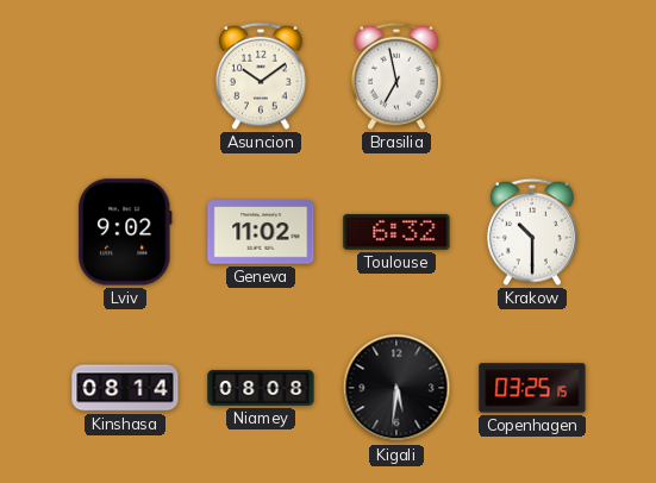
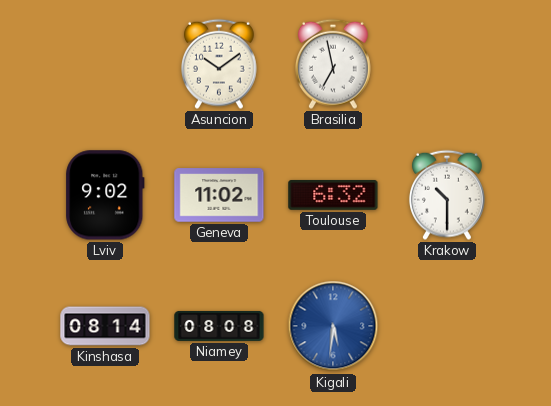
Kigali dial: black -> blue
Copenhagen: 03:25 -> none
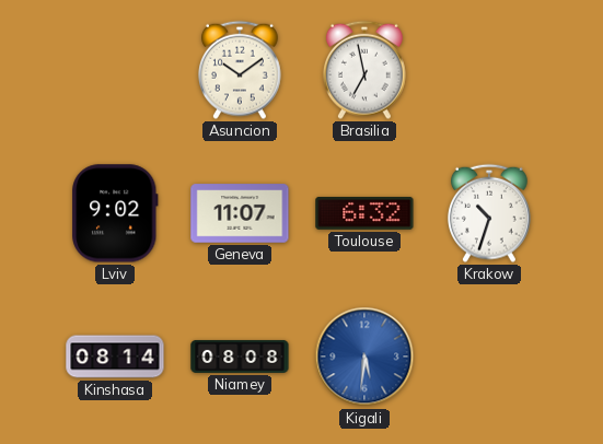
Geneva: 11:02 -> 11:07
Krakow: 10:30 -> 10:33
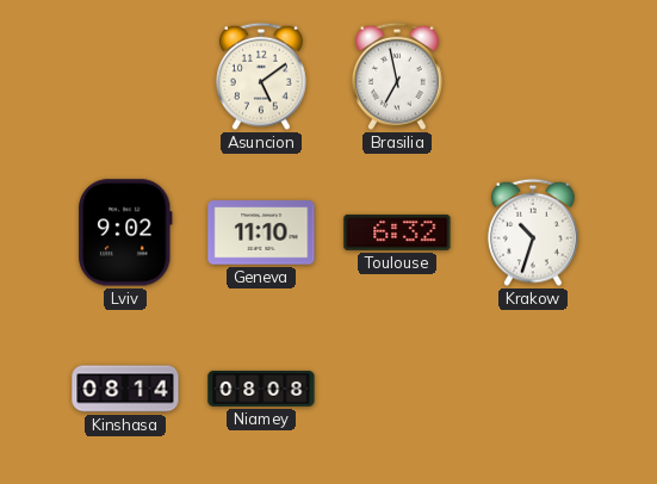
Asuncion: 10:09 -> 5:09
Geneva: 11:07 -> 11:10
Kigali: 5:31 -> none
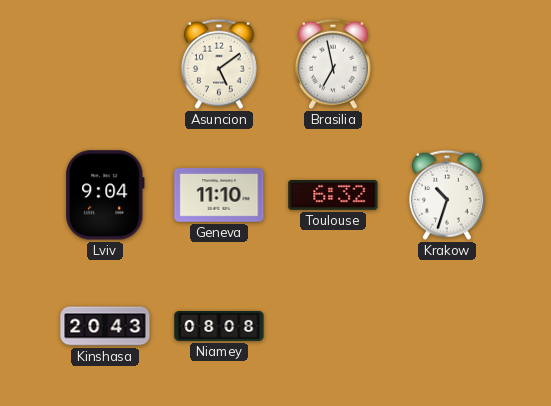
Lviv: 9:02 -> 9:04
Kinshasa: 08:14 -> 20:43
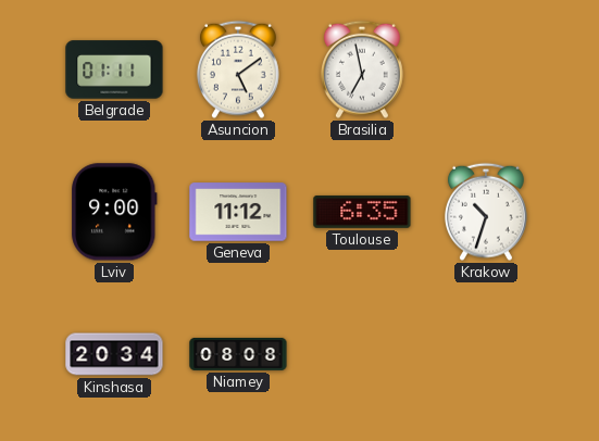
Belgrade: none -> 01:11
Lviv: 9:04 -> 9:00
Geneva: 11:10 -> 11:12
Toulouse: 6:32 -> 6:35
Kinshasa: 20:43 -> 20:34
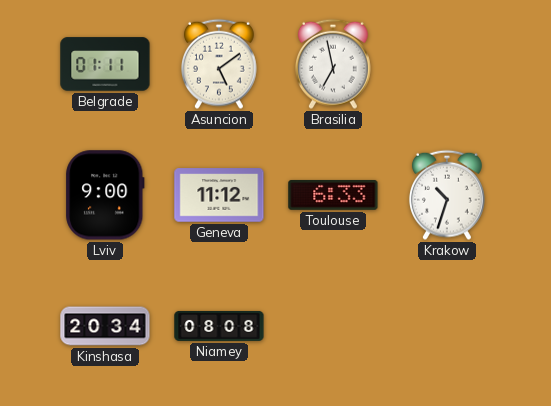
Toulouse: 6:35 -> 6:33
